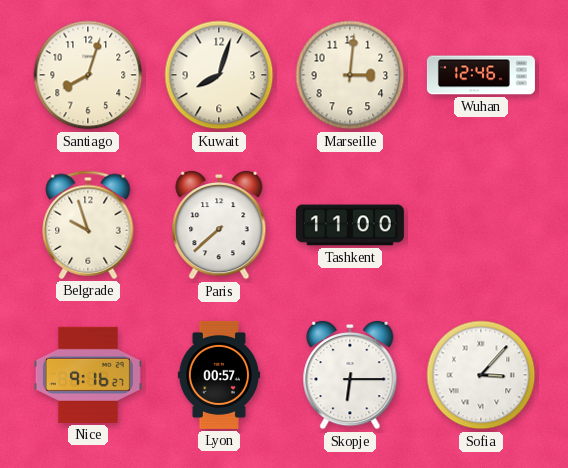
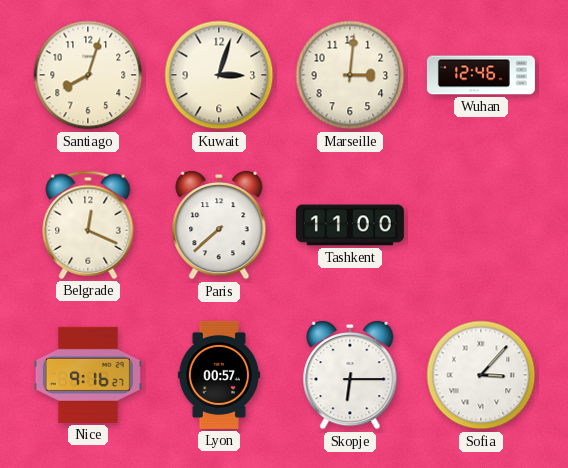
Kuwait: 8:03 -> 3:03
Belgrade: 9:57 -> 12:19
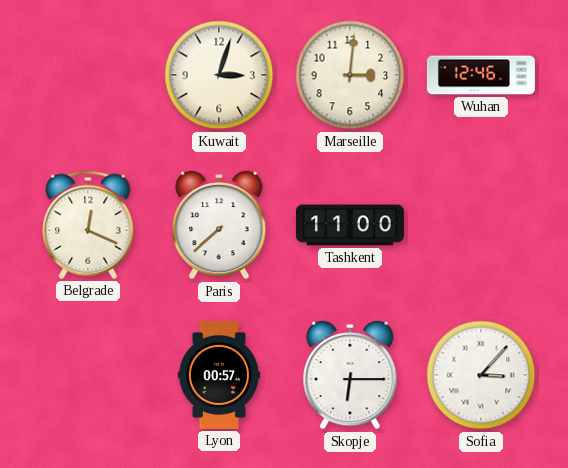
Santiago: 8:03 -> none
Nice: 9:16 -> none
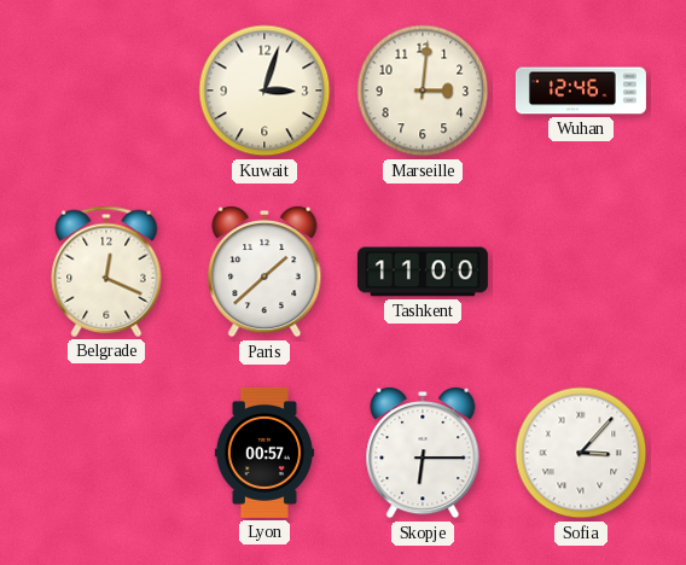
Paris: 7:38 -> 1:38
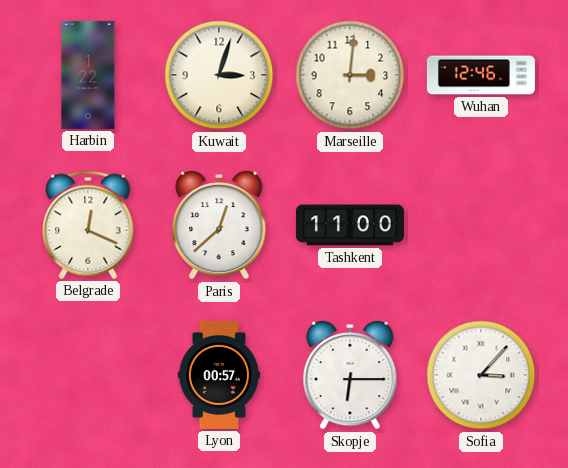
Harbin: none -> 1:22
Paris: 1:38 -> 12:38
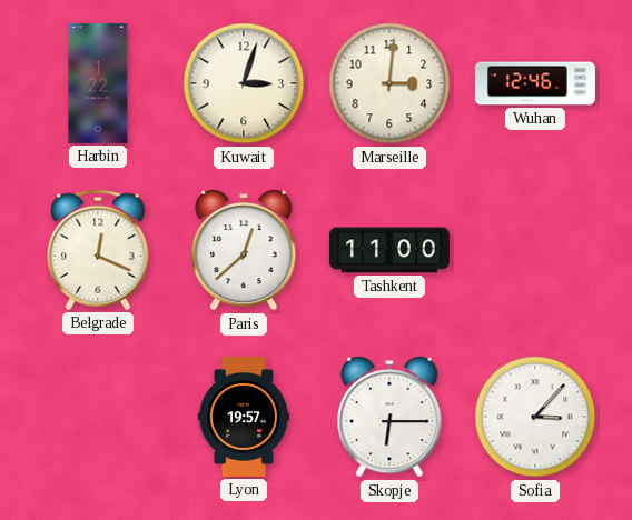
Lyon: 00:57 -> 19:57
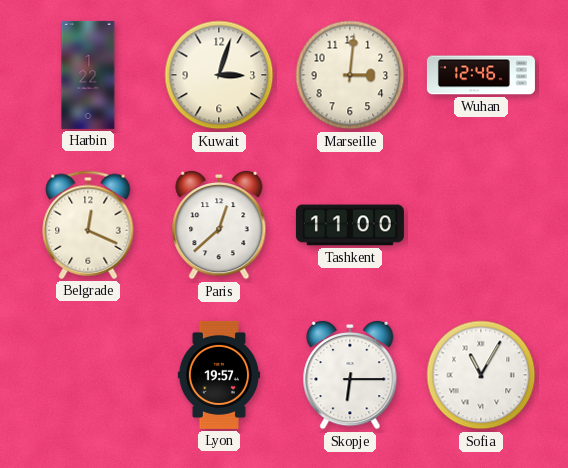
Sofia: 3:07 -> 11:05
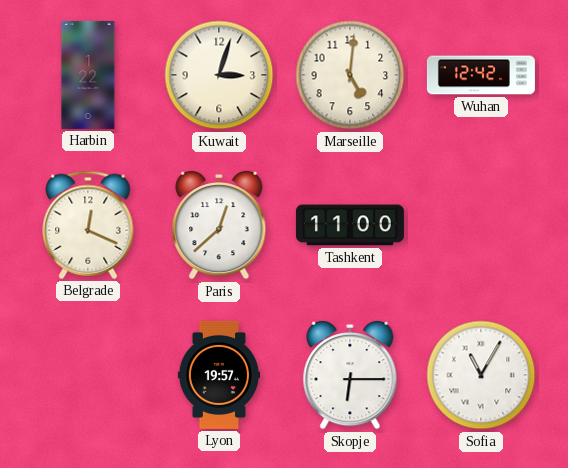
Marseille: 3:01 -> 5:01
Wuhan: 12:46 -> 12:42
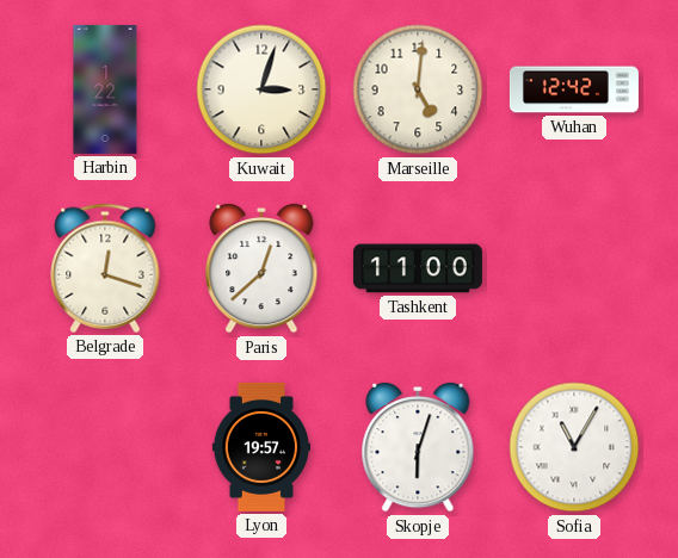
Belgrade: 12:19 -> 12:18
Skopje: 6:15 -> 6:03
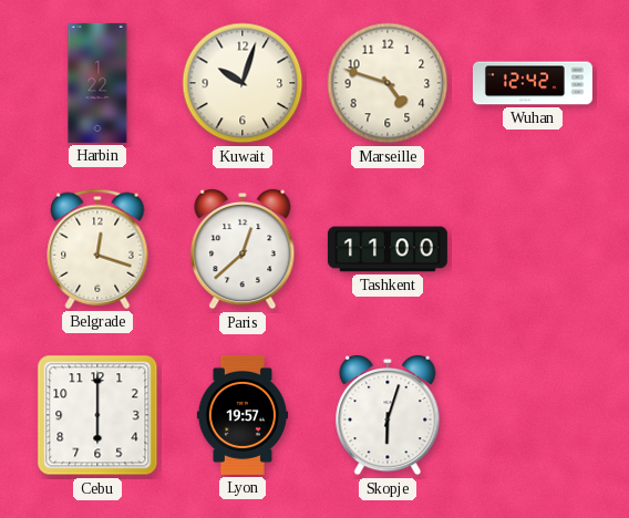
Kuwait: 3:03 -> 10:03
Marseille: 5:01 -> 4:48
Cebu: none -> 6:00
Sofia: 11:05 -> none
